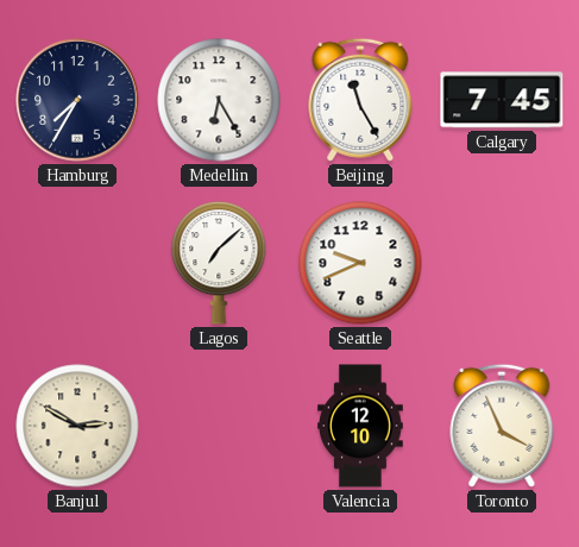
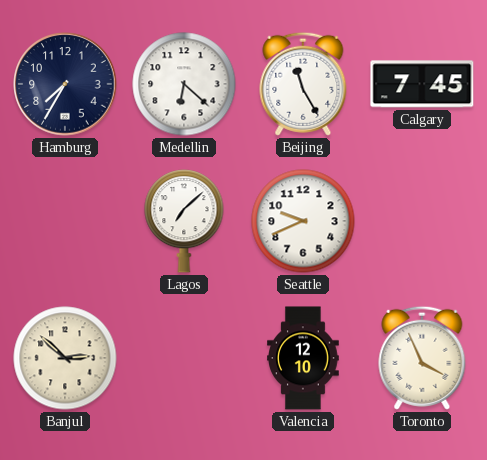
Medellin: 6:25 -> 6:22
Banjul: 2:50 -> 2:52
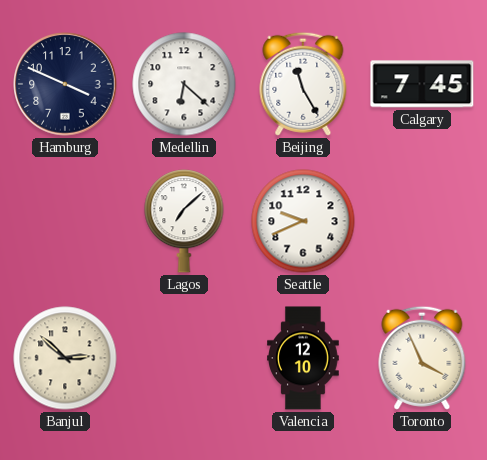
Hamburg: 7:35 -> 3:49
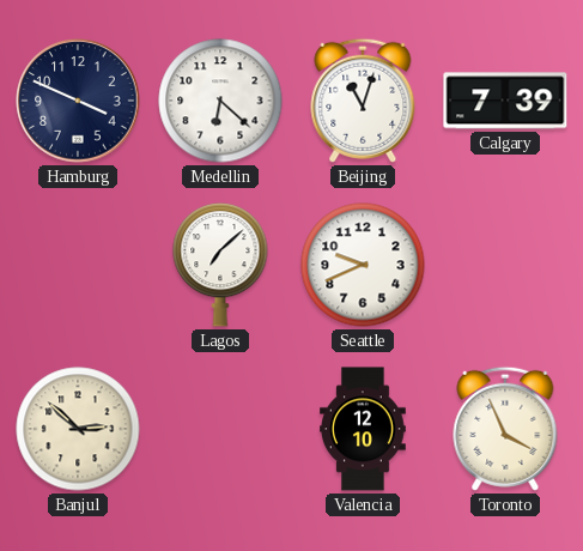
Beijing: 11:25 -> 11:03
Calgary: 7:45 -> 7:39
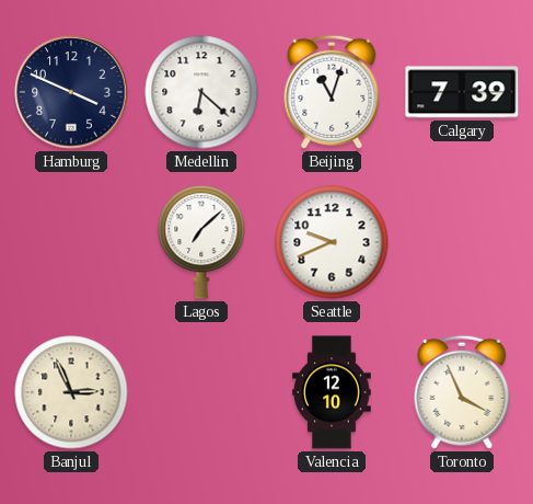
Banjul: 2:52 -> 2:56
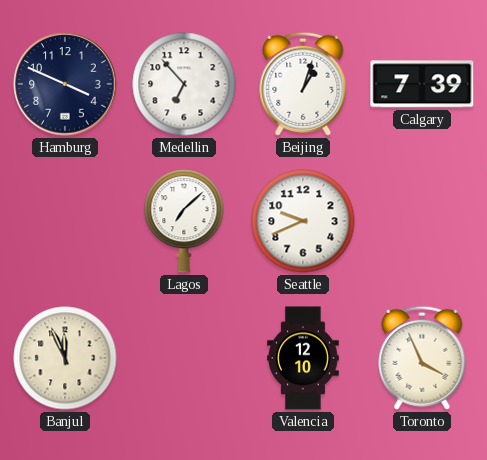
Medellin: 6:22 -> 6:53
Beijing: 11:03 -> 1:03
Banjul: 2:56 -> 11:56
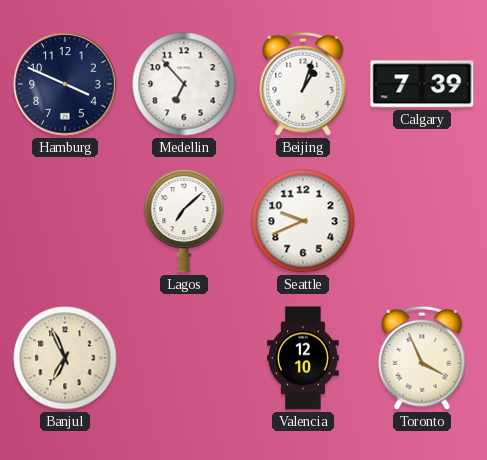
Banjul: 11:56 -> 6:56
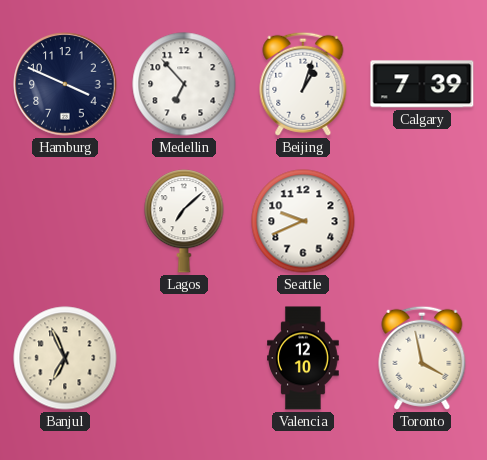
Toronto: 3:56 -> 3:58
